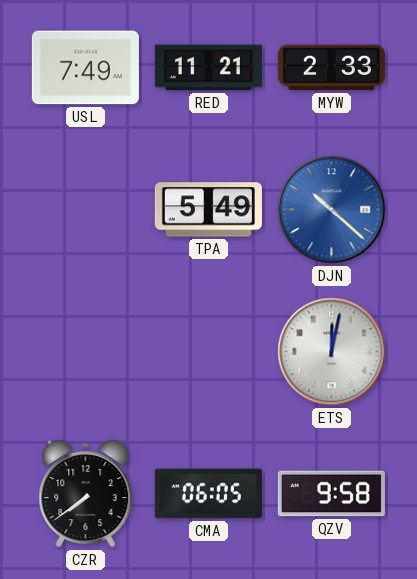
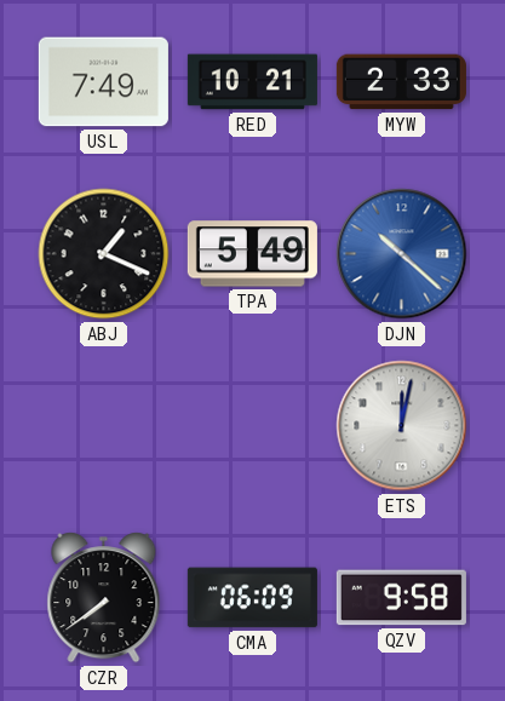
RED: 11:21 -> 10:21
ABJ: none -> 1:19
CMA: 06:05 -> 06:09
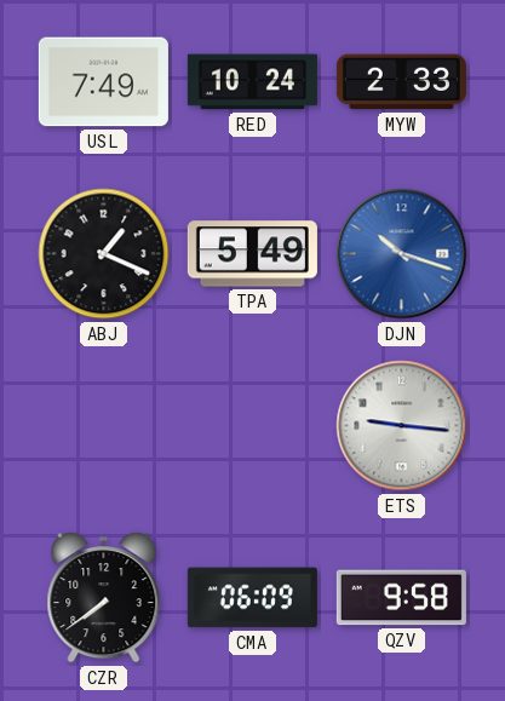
RED: 10:21 -> 10:24
DJN: 10:22 -> 10:18
ETS: 12:02 -> 9:16
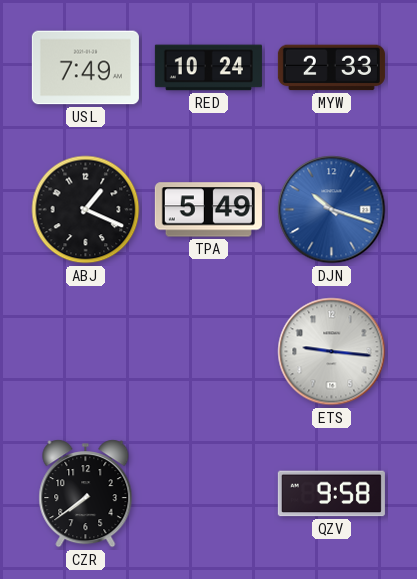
CMA: 06:09 -> none
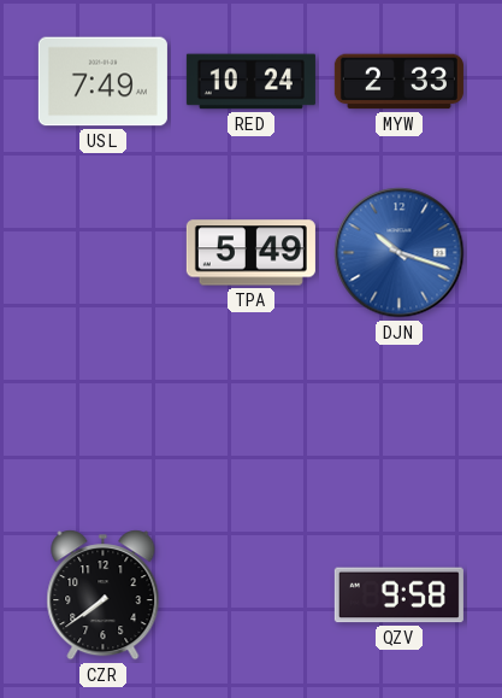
ABJ: 1:19 -> none
ETS: 9:16 -> none
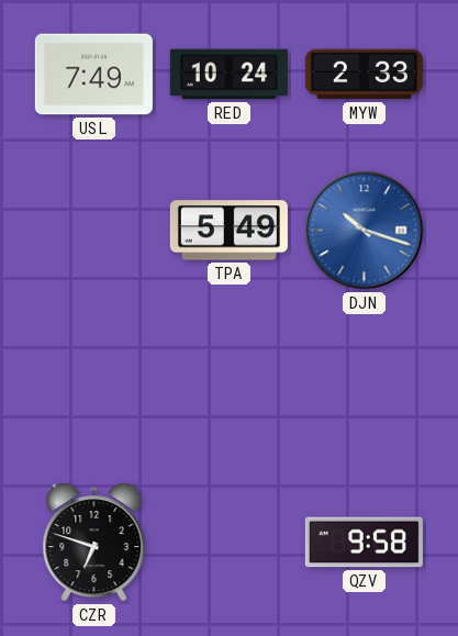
CZR: 7:39 -> 6:48
